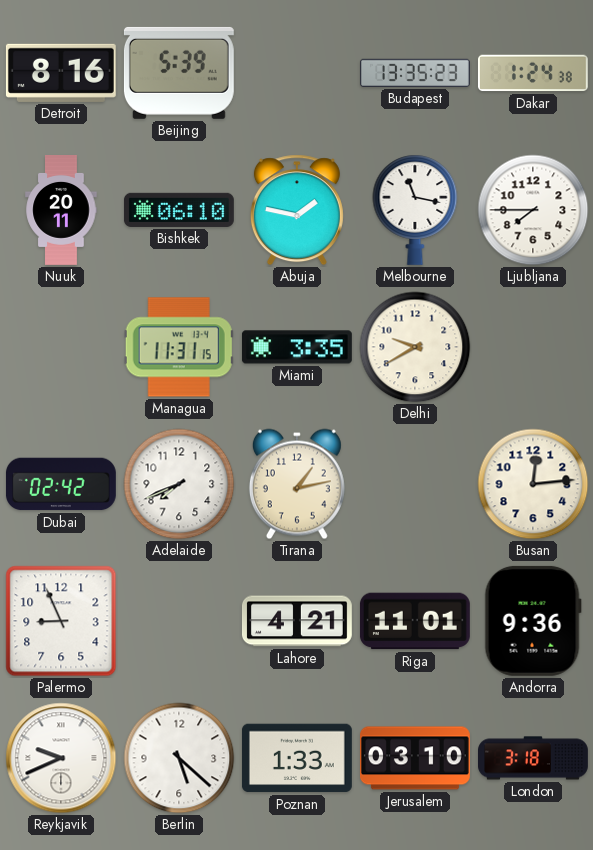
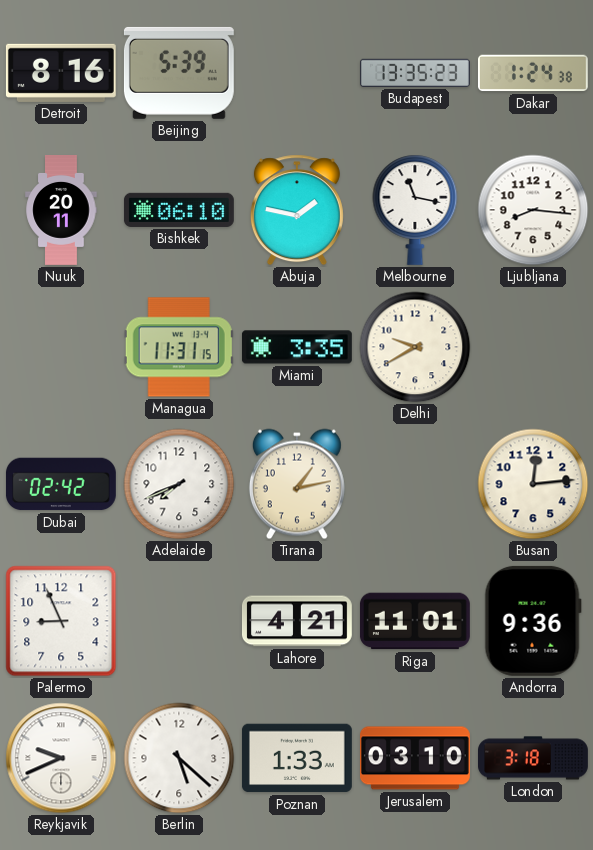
Ljubljana: 7:45 -> 8:16
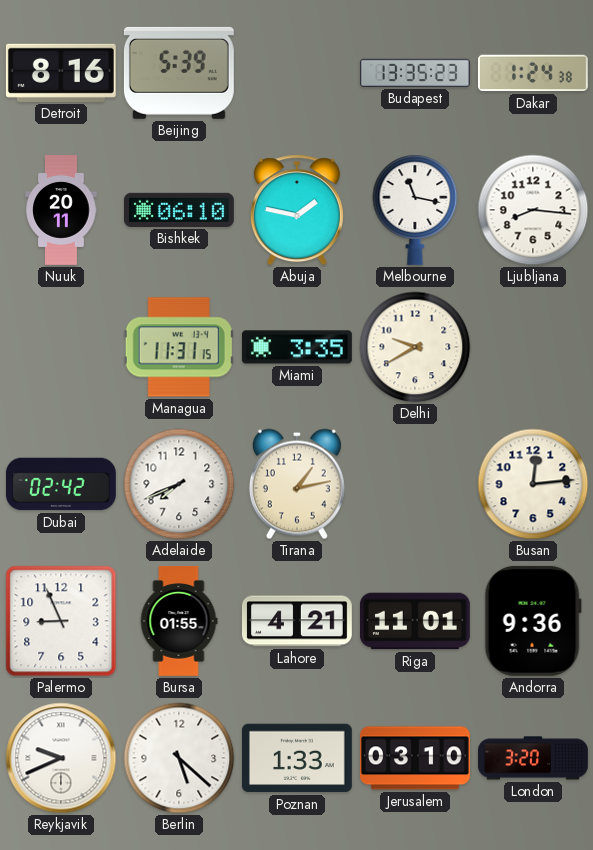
Bursa: none -> 01:55
London: 3:18 -> 3:20
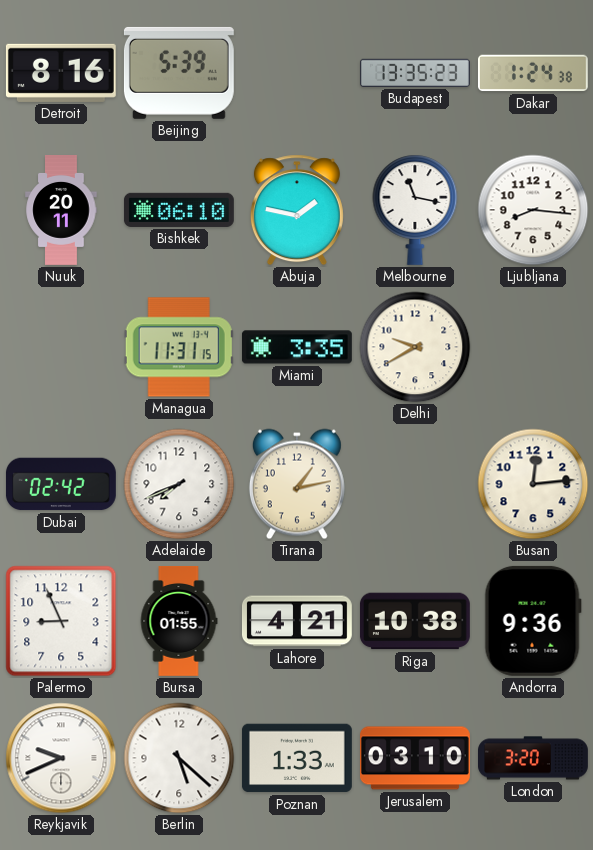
Riga: 11:01 -> 10:38
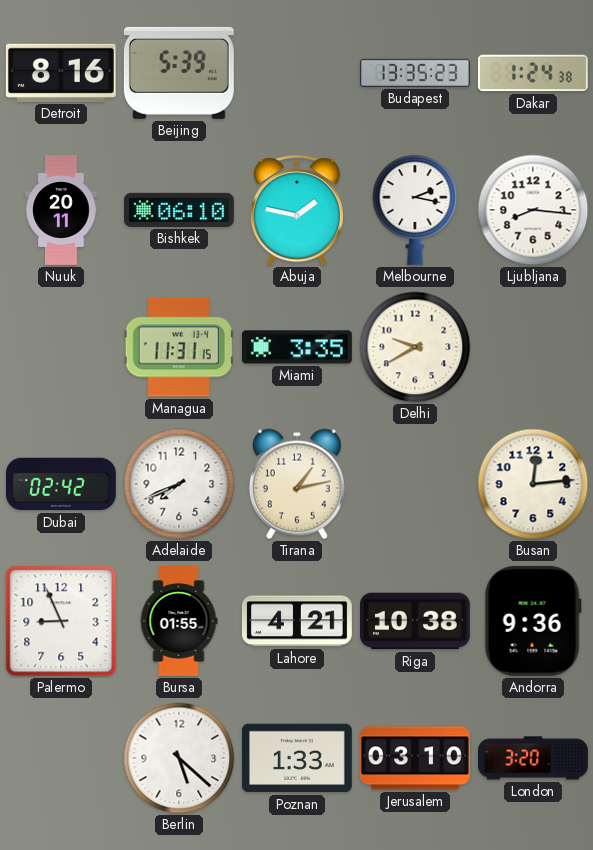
Melbourne: 11:17 -> 2:17
Reykjavik: 9:41 -> none
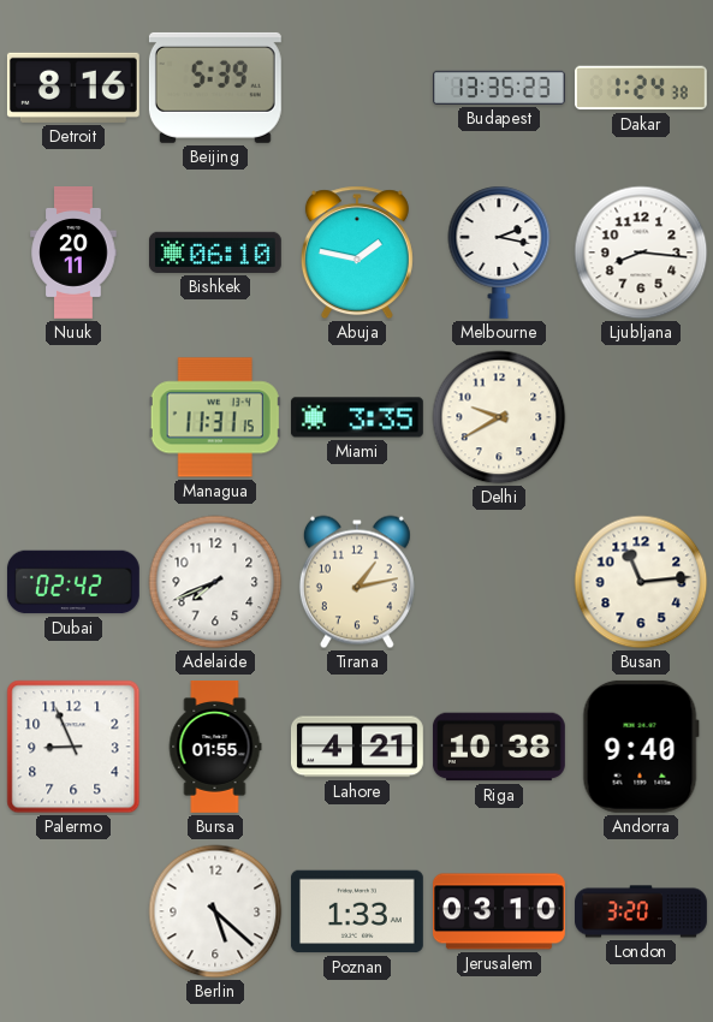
Busan: 12:14 -> 11:14
Andorra: 9:36 -> 9:40
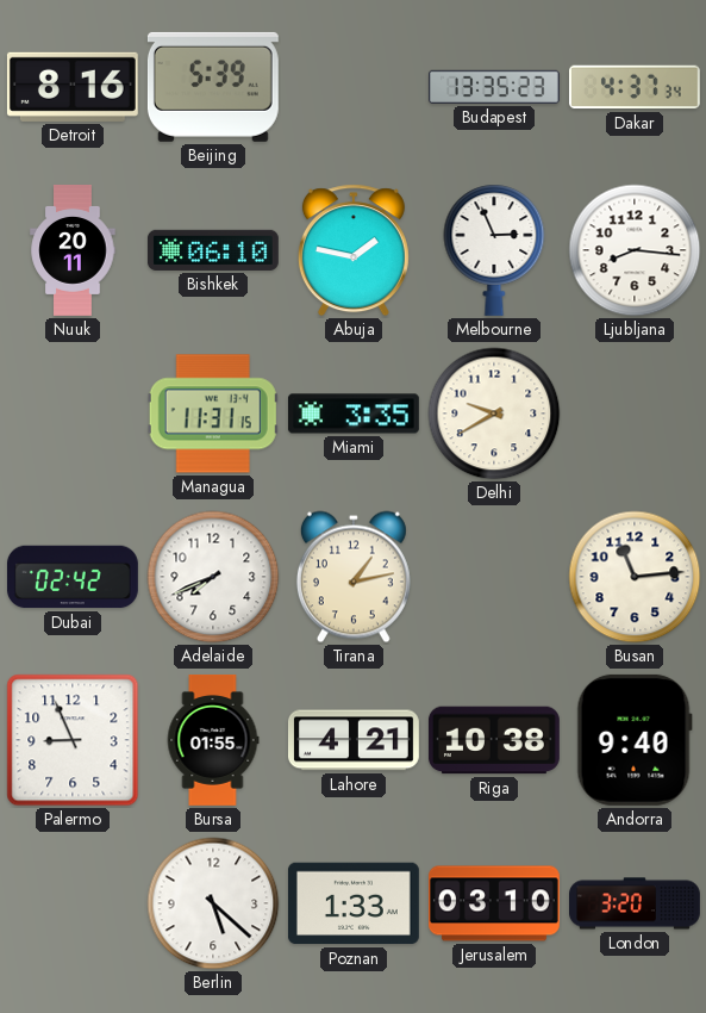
Dakar: 1:24 -> 4:37
Melbourne: 2:17 -> 2:56
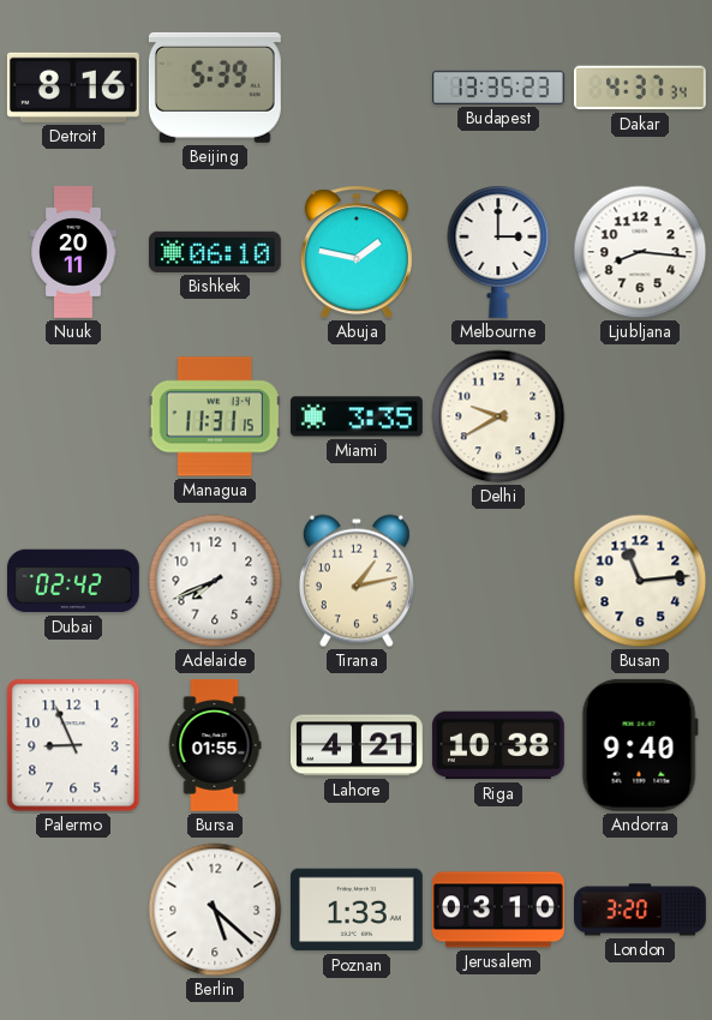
Melbourne: 2:56 -> 3:00
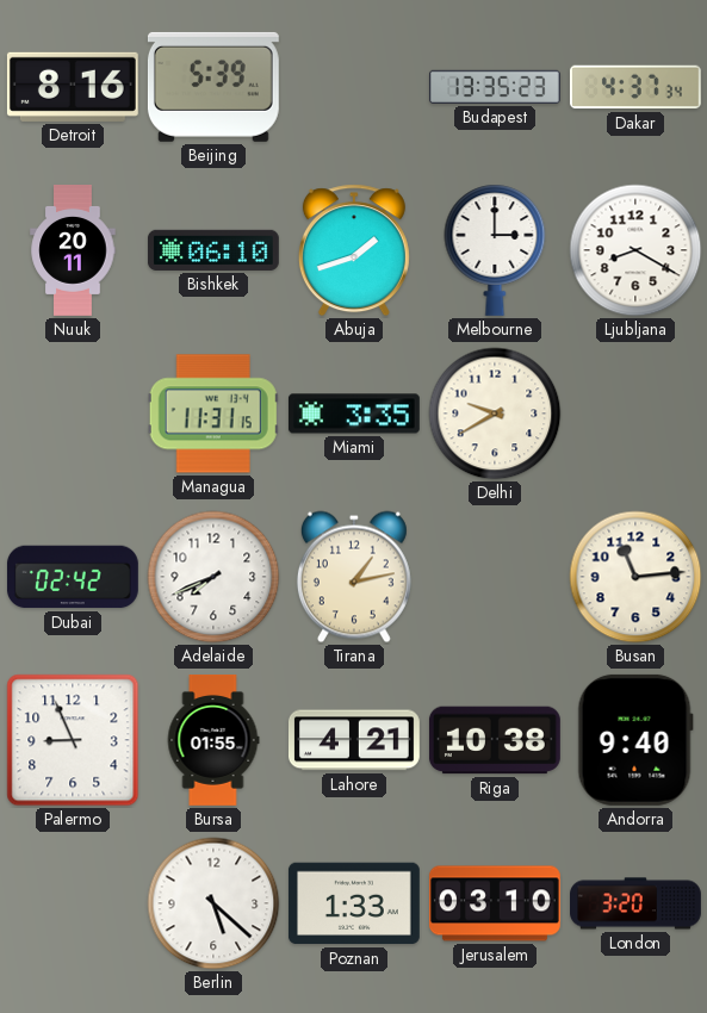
Abuja: 1:47 -> 1:42
Ljubljana: 8:16 -> 8:20
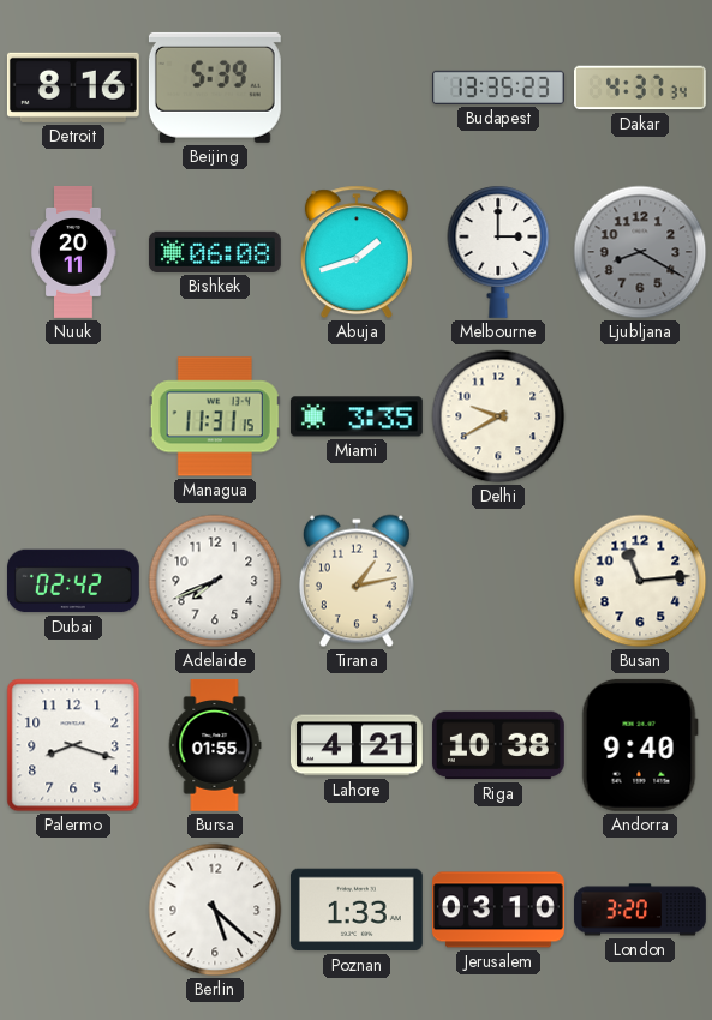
Bishkek: 06:10 -> 06:08
Ljubljana dial: white -> grey
Palermo: 8:56 -> 8:18
